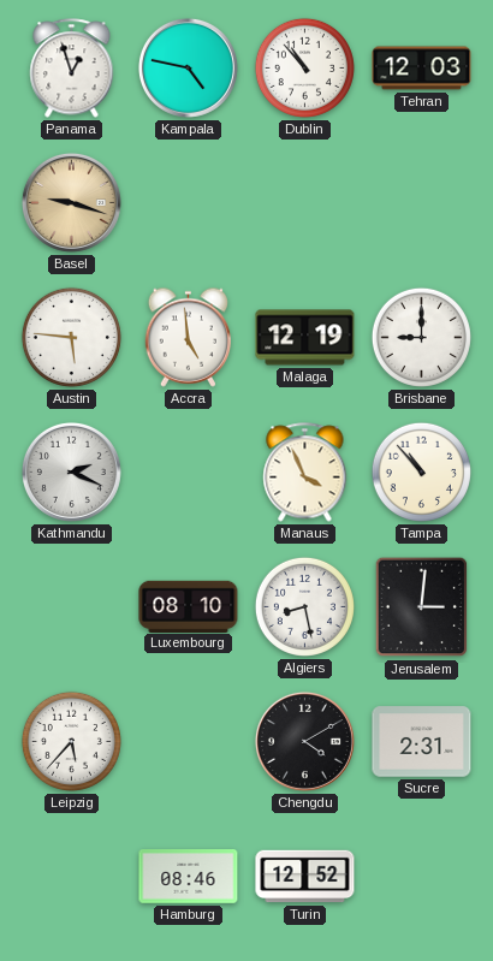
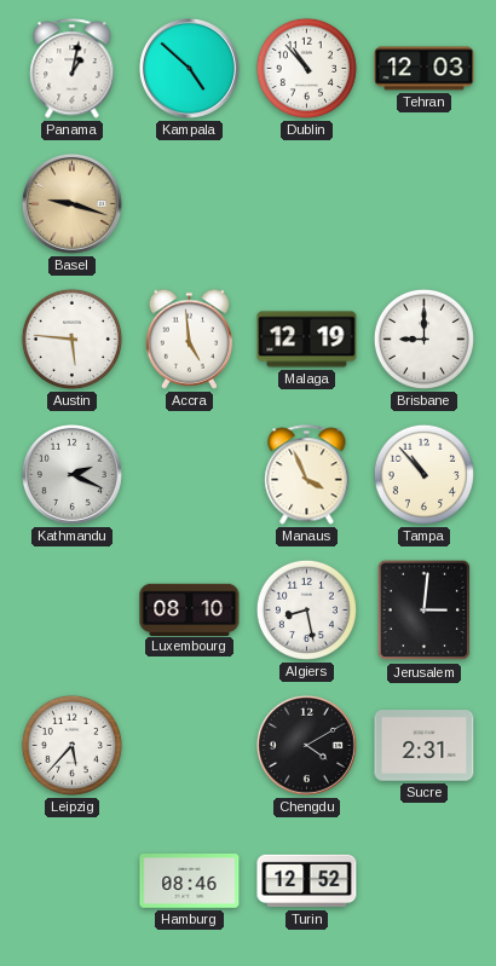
Panama: 12:57 -> 1:02
Kampala: 4:47 -> 4:52
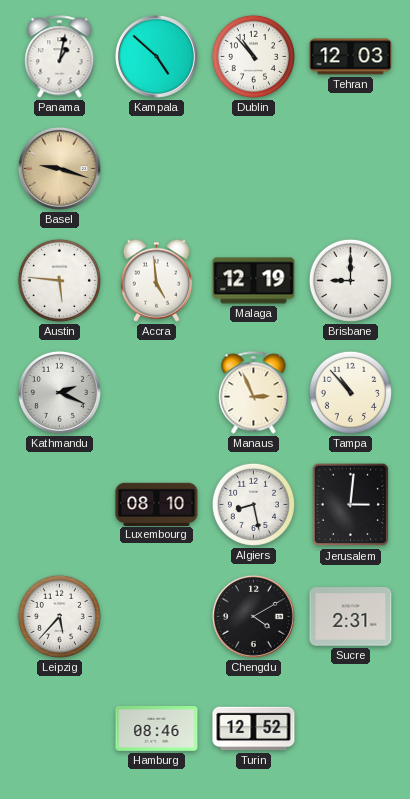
Manaus: 3:56 -> 2:56
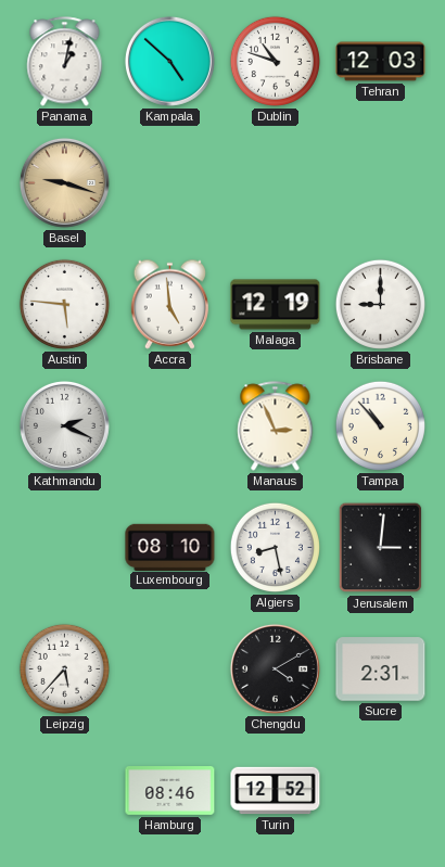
Dublin: 10:53 -> 10:48
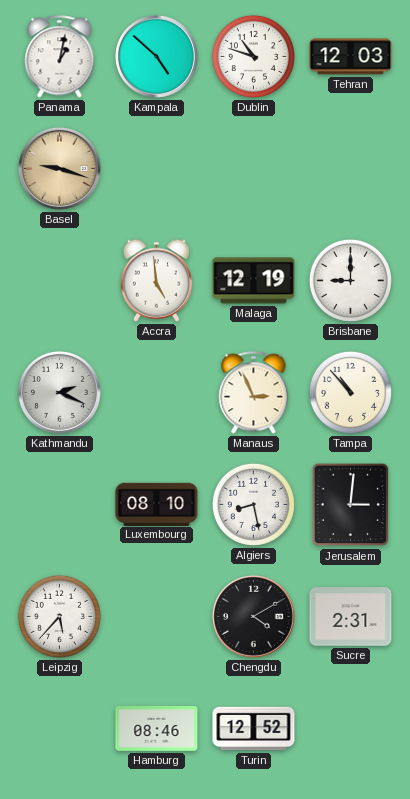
Austin: 5:46 -> none
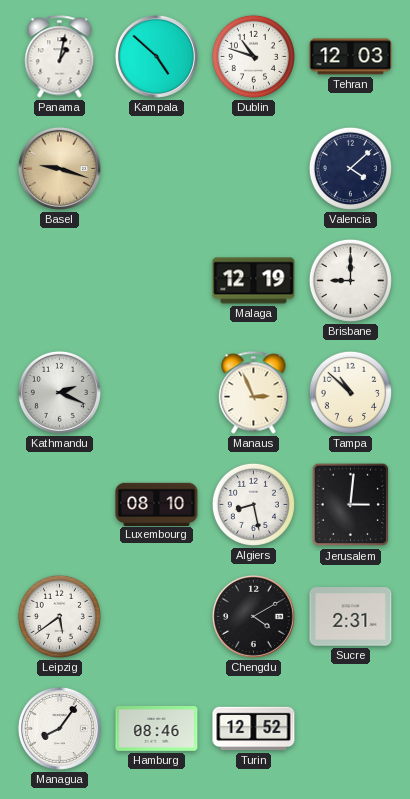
Valencia: none -> 4:08
Accra: 4:59 -> none
Tampa: 10:53 -> 10:52
Leipzig: 5:37 -> 5:39
Managua: none -> 8:06
